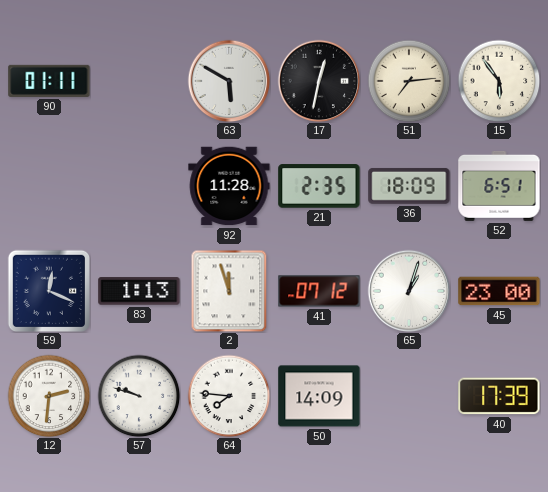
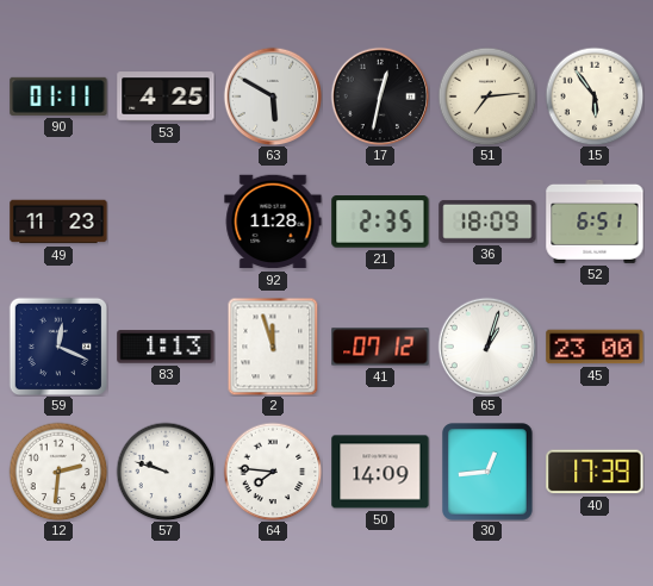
53: none -> 4:25
49: none -> 11:23
30: none -> 12:44
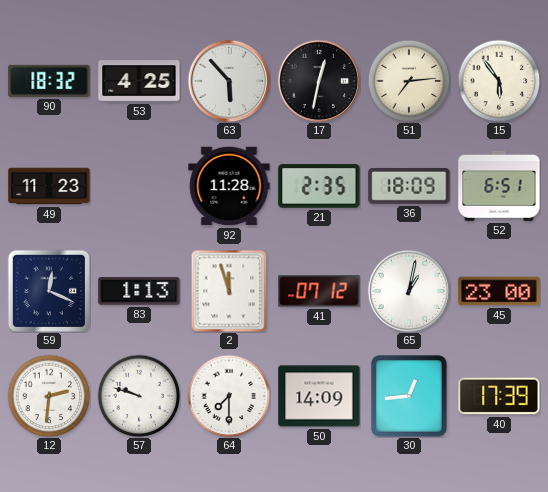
90: 01:11 -> 18:32
63: 5:50 -> 5:53
65: 1:03 -> 1:02
64: 7:46 -> 7:30
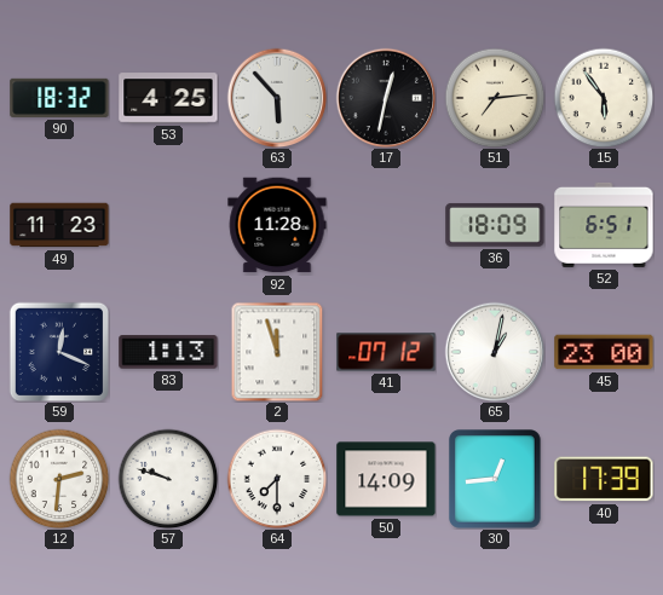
21: 2:35 -> none
